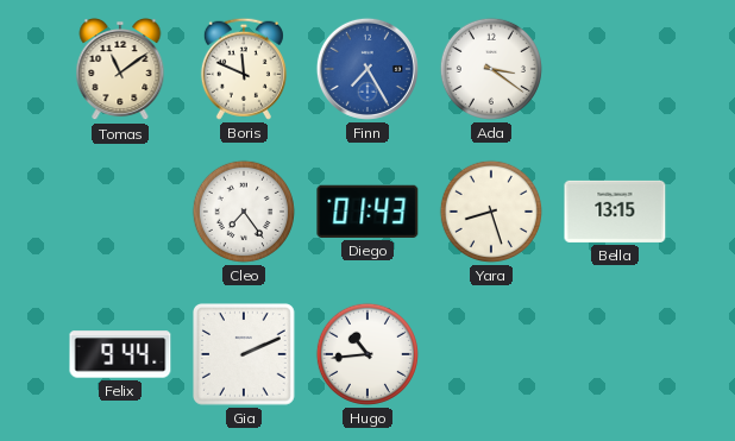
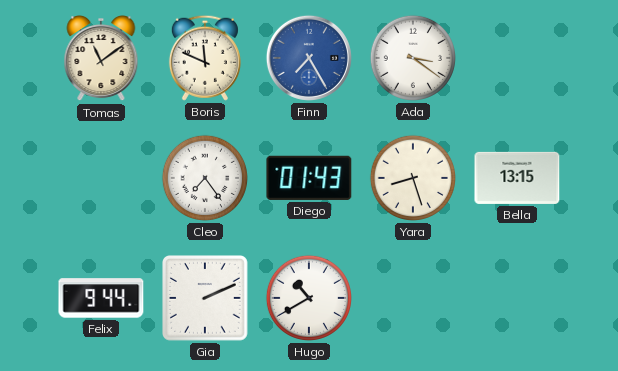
Hugo: 10:44 -> 10:40
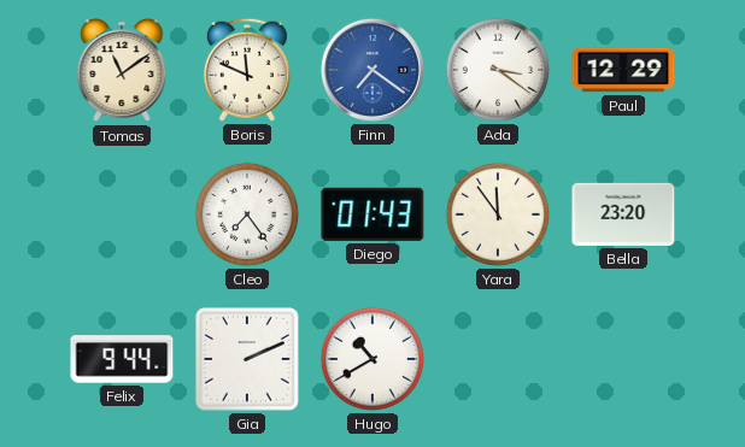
Finn: 7:25 -> 7:21
Paul: none -> 12:29
Yara: 8:27 -> 11:54
Bella: 13:15 -> 23:20
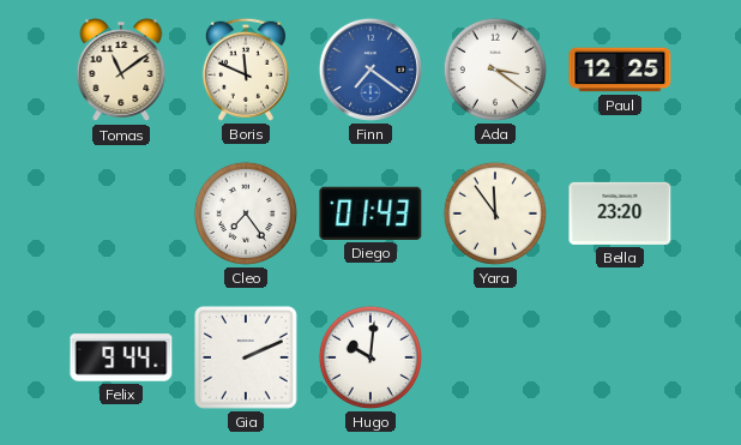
Paul: 12:29 -> 12:25
Hugo: 10:40 -> 10:01
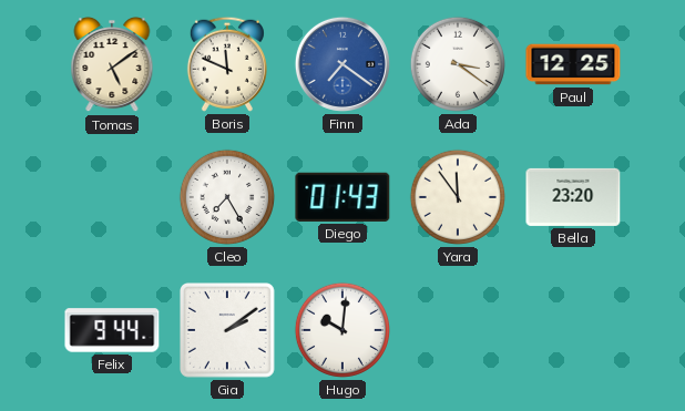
Tomas: 11:09 -> 5:09
Cleo: 7:24 -> 7:25
Gia: 2:11 -> 2:09
